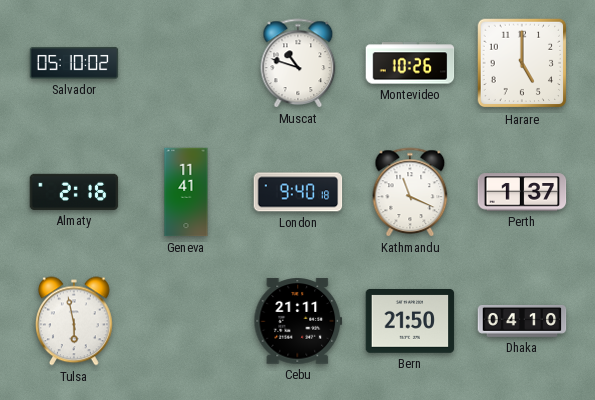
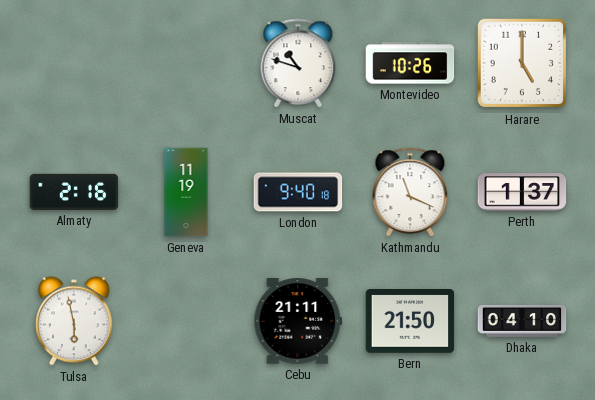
Salvador: 05:10 -> none
Geneva: 11:41 -> 11:19
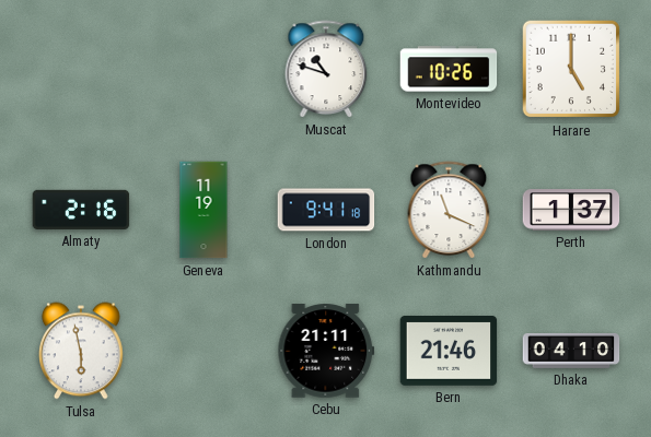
London: 9:40 -> 9:41
Bern: 21:50 -> 21:46
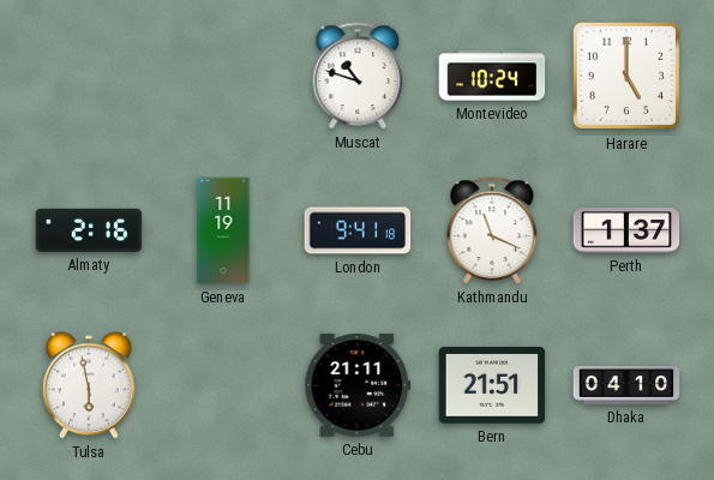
Montevideo: 10:26 -> 10:24
Bern: 21:46 -> 21:51
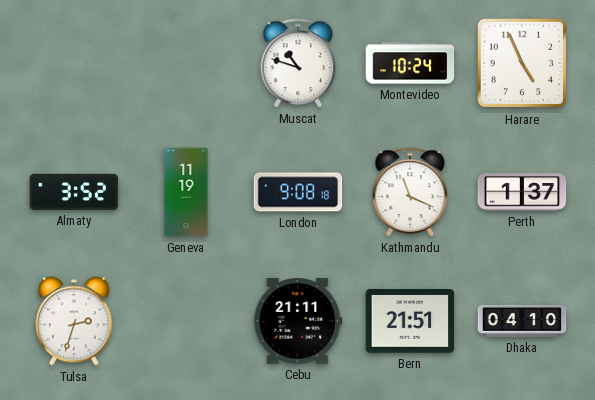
Harare: 5:00 -> 4:56
Almaty: 2:16 -> 3:52
London: 9:41 -> 9:08
Tulsa: 5:58 -> 2:33
